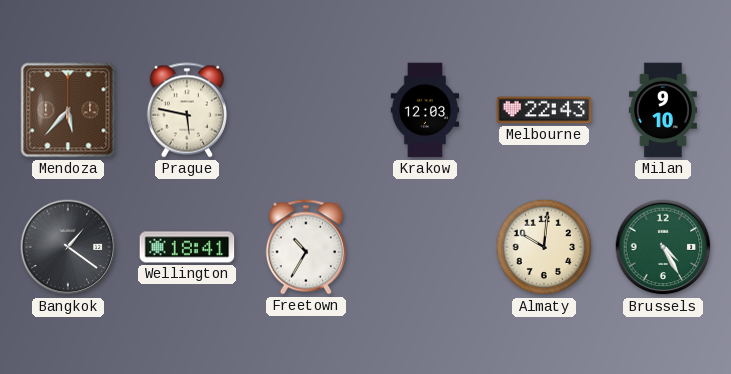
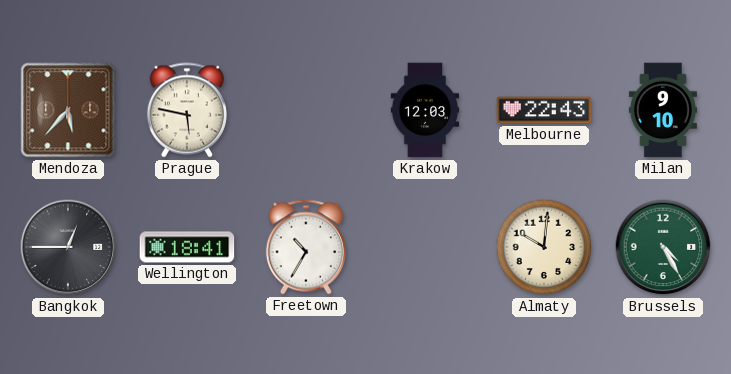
Bangkok: 1:21 -> 12:45
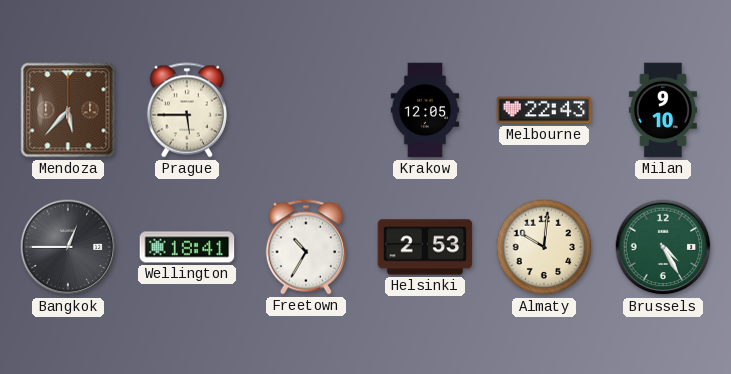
Prague: 5:47 -> 5:45
Krakow: 12:03 -> 12:05
Helsinki: none -> 2:53
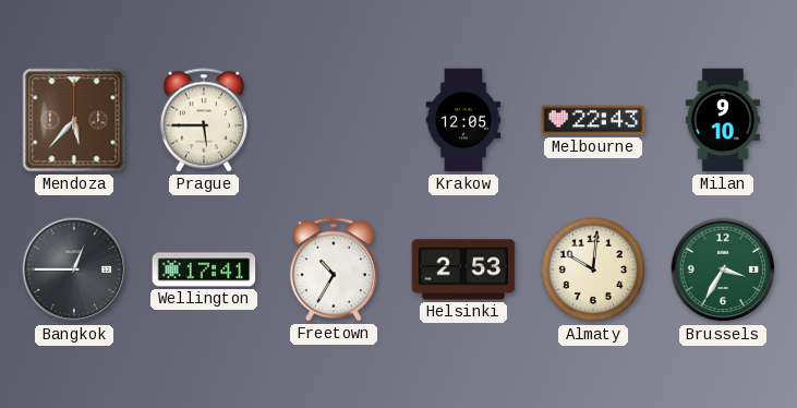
Wellington: 18:41 -> 17:41
Brussels: 4:25 -> 3:35
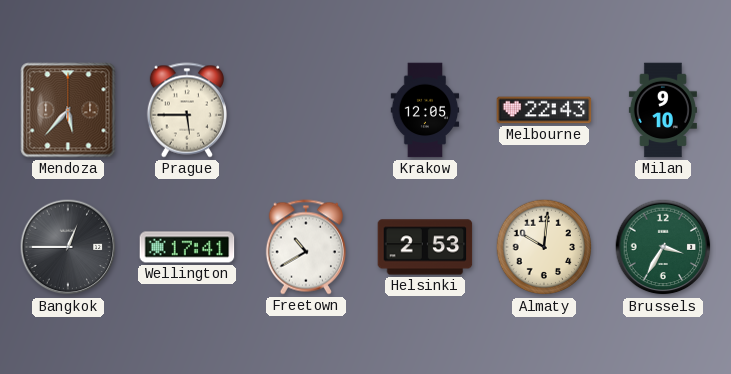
Freetown: 10:35 -> 10:40
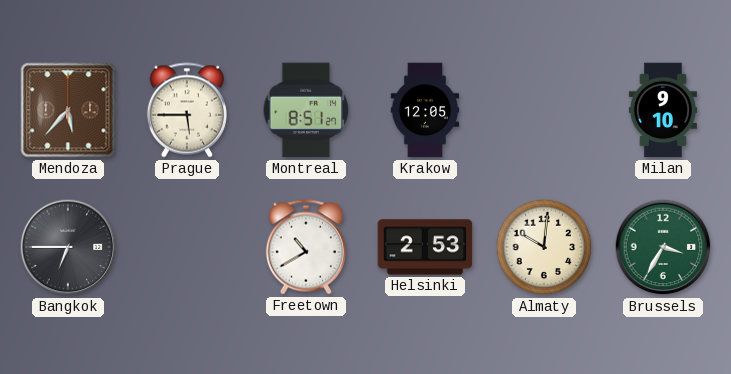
Montreal: none -> 8:51
Melbourne: 22:43 -> none
Bangkok: 12:45 -> 6:45
Wellington: 17:41 -> none
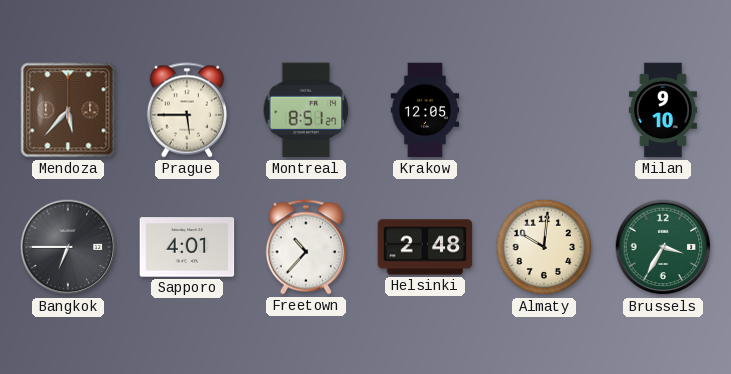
Sapporo: none -> 4:01
Freetown: 10:40 -> 10:37
Helsinki: 2:53 -> 2:48
